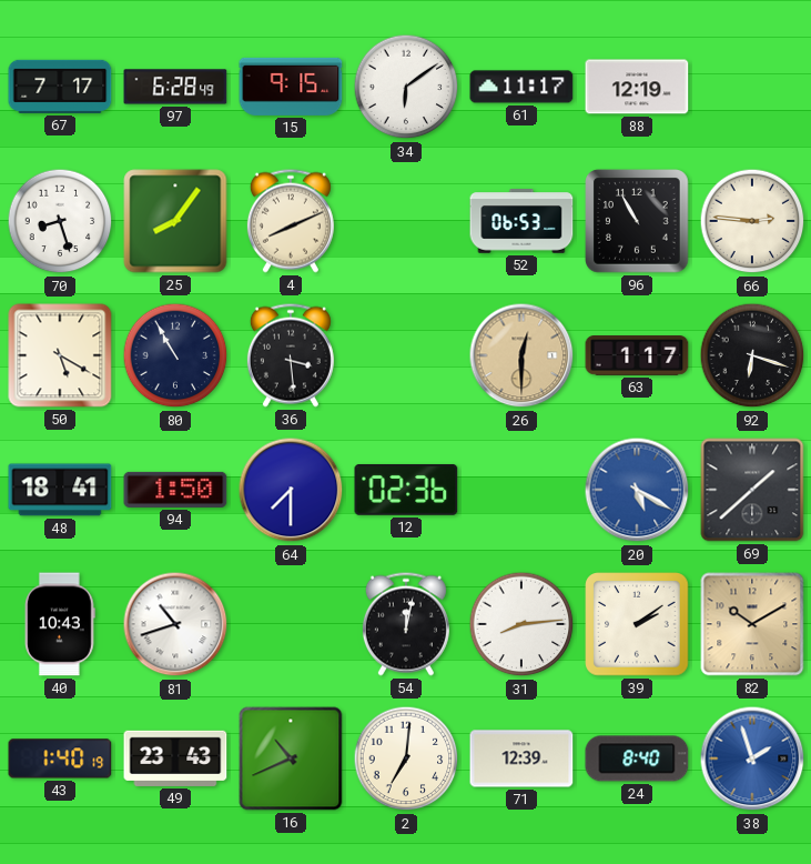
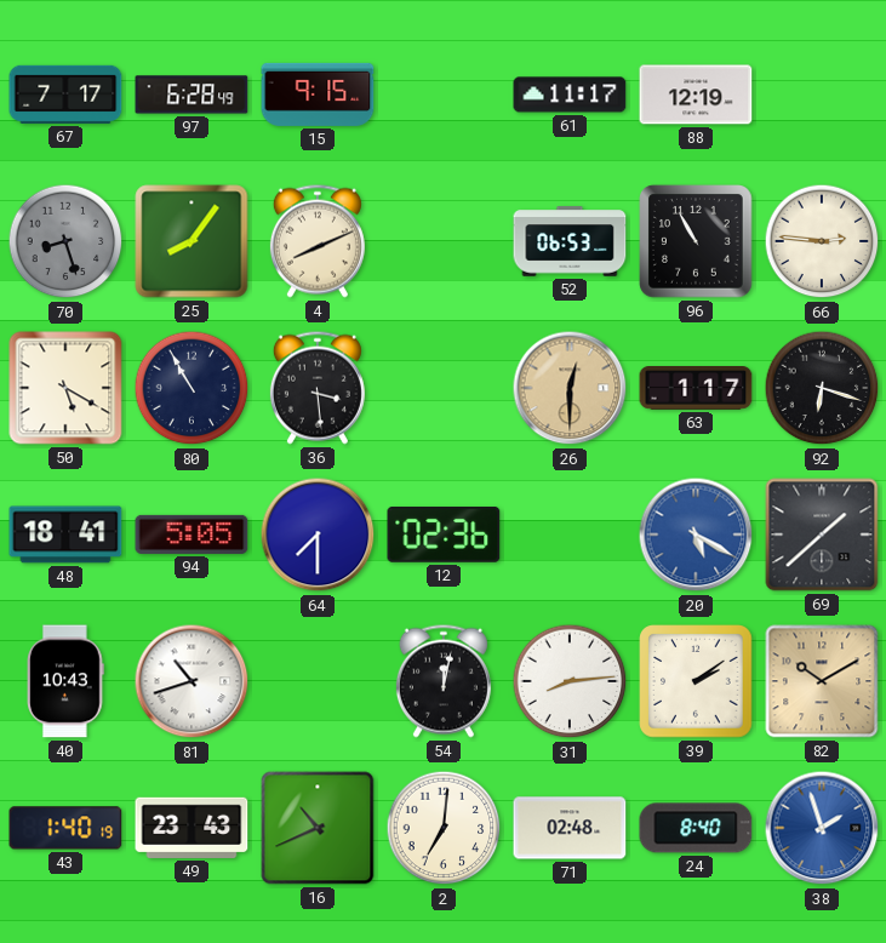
34: 6:09 -> none
70 dial: white -> grey
94: 1:50 -> 5:05
71: 12:39 -> 02:48
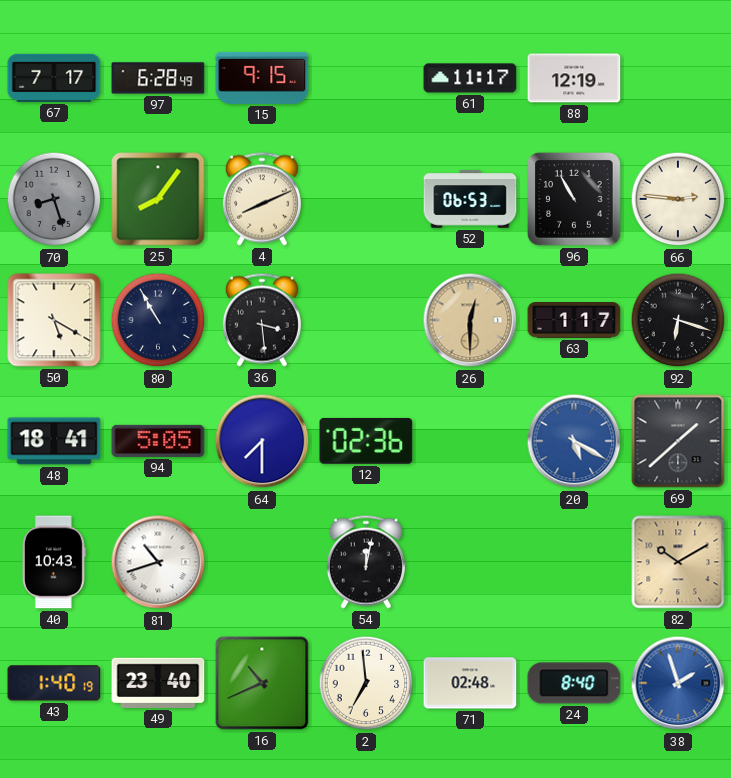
31: 8:14 -> none
39: 2:09 -> none
49: 23:43 -> 23:40
2: 7:01 -> 6:59
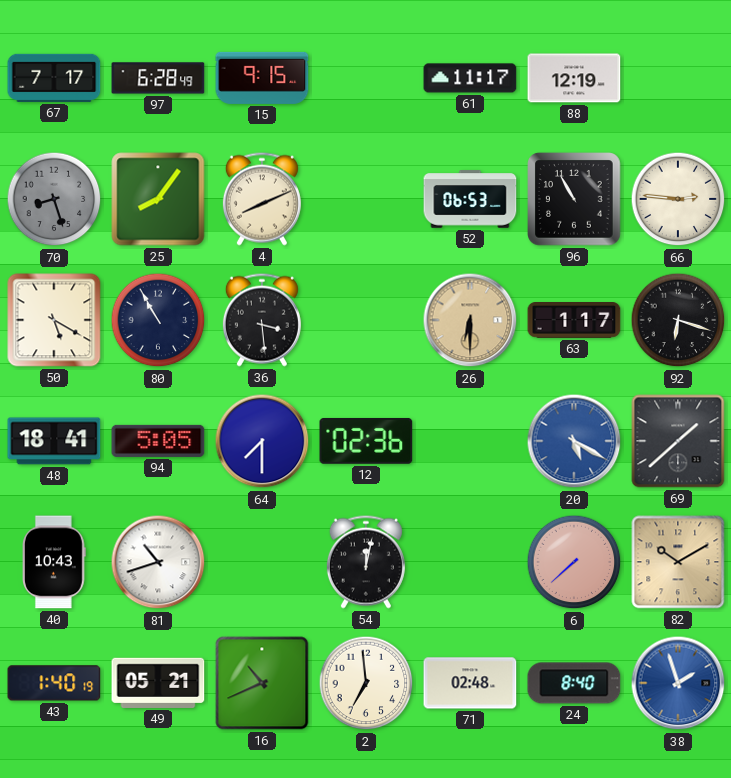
26: 12:30 -> 6:30
6: none -> 7:38
49: 23:40 -> 05:21
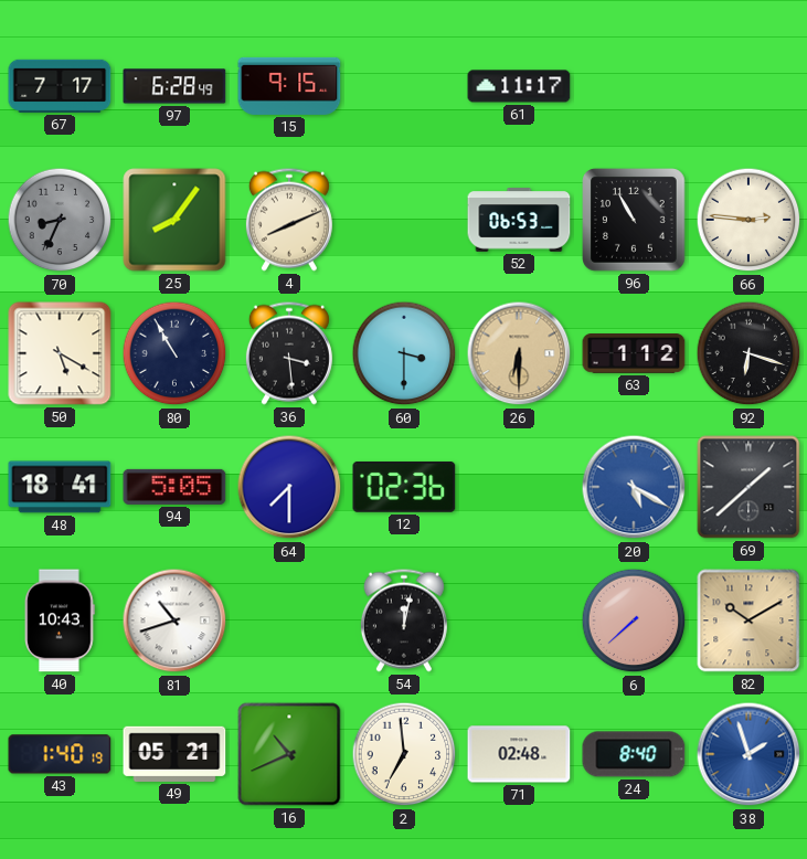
88: 12:19 -> none
70: 8:27 -> 8:34
60: none -> 3:30
63: 1:17 -> 1:12
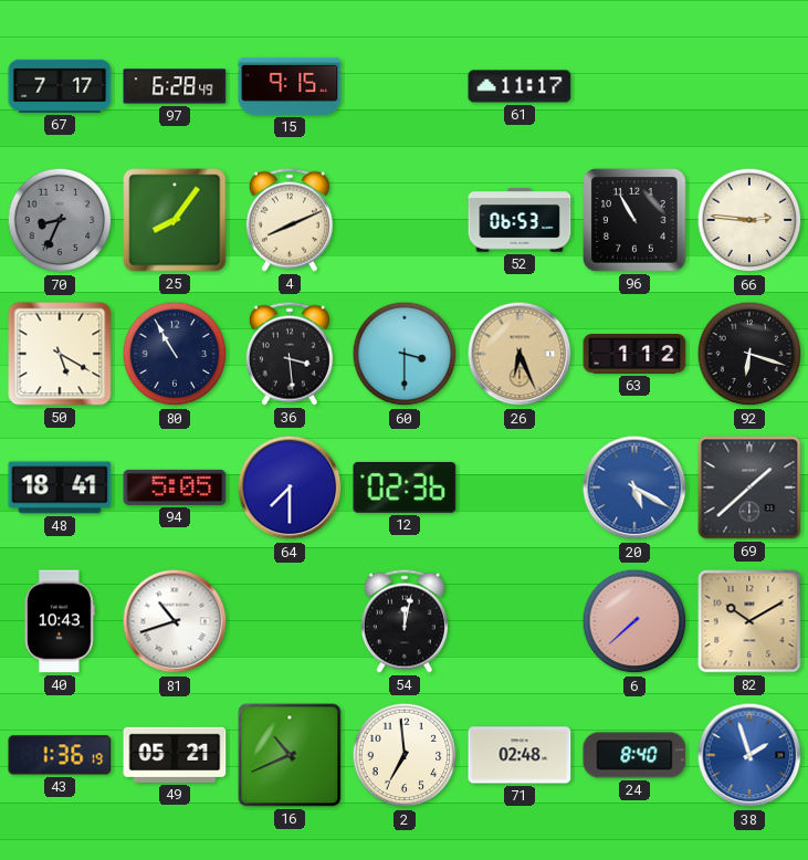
26: 6:30 -> 6:26
43: 1:40 -> 1:36
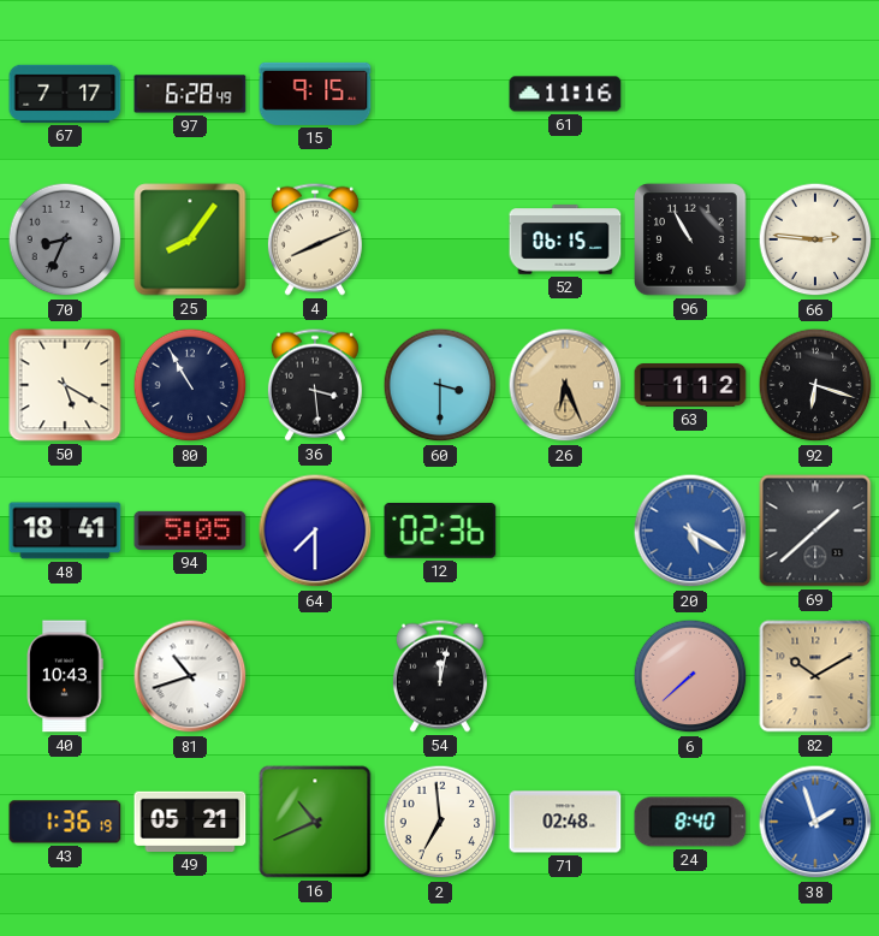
61: 11:17 -> 11:16
52: 06:53 -> 06:15
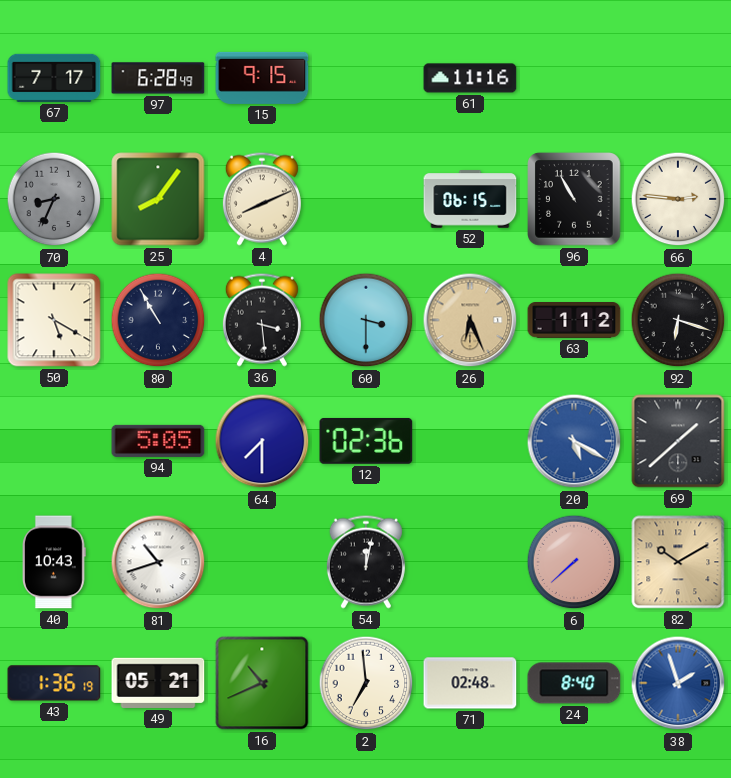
48: 18:41 -> none
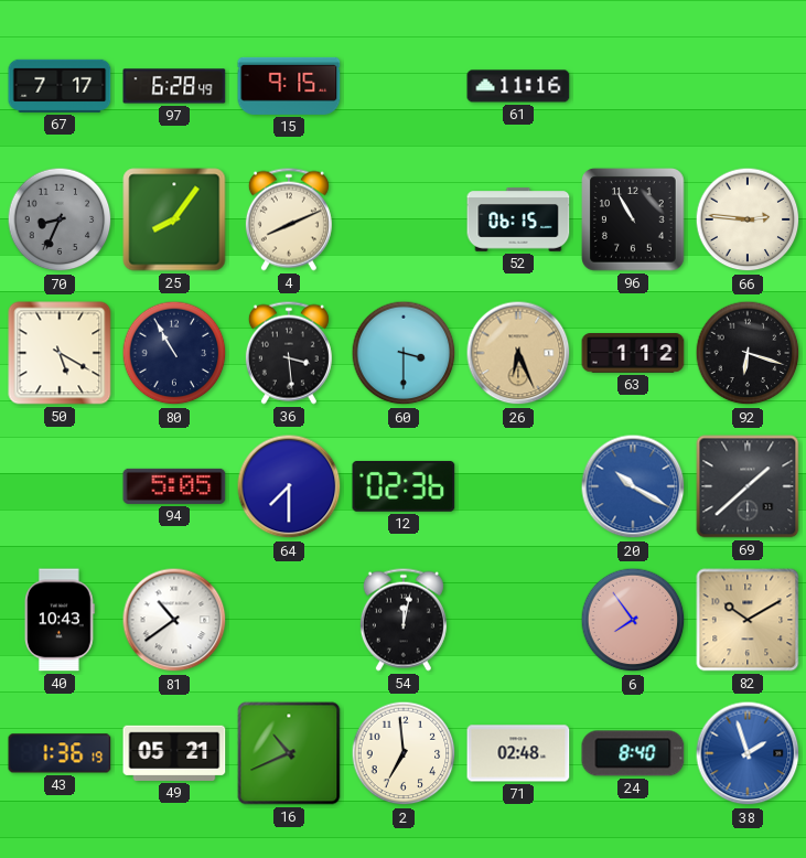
20: 5:20 -> 10:20
81: 10:42 -> 10:39
6: 7:38 -> 7:54
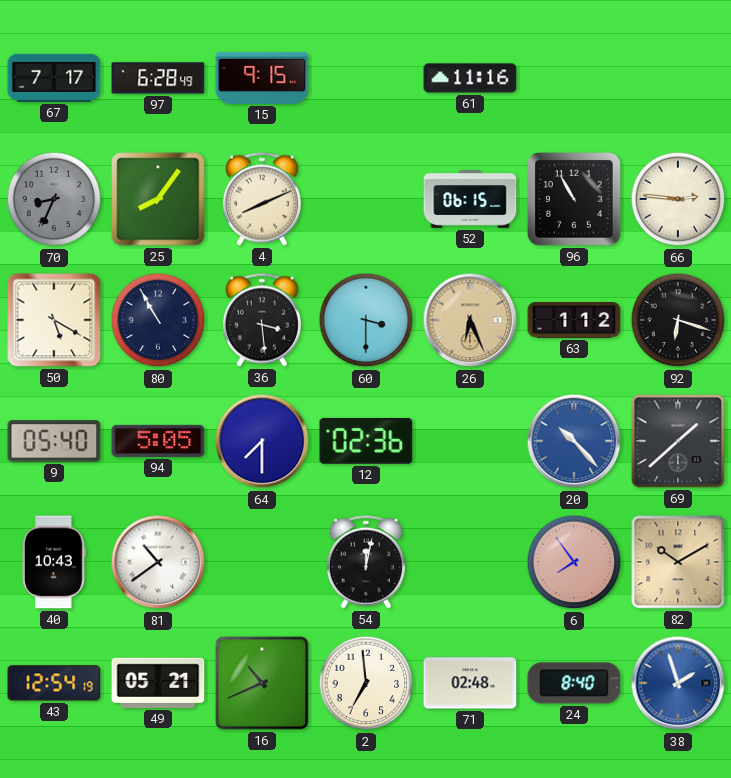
9: none -> 05:40
20: 10:20 -> 10:23
43: 1:36 -> 12:54
